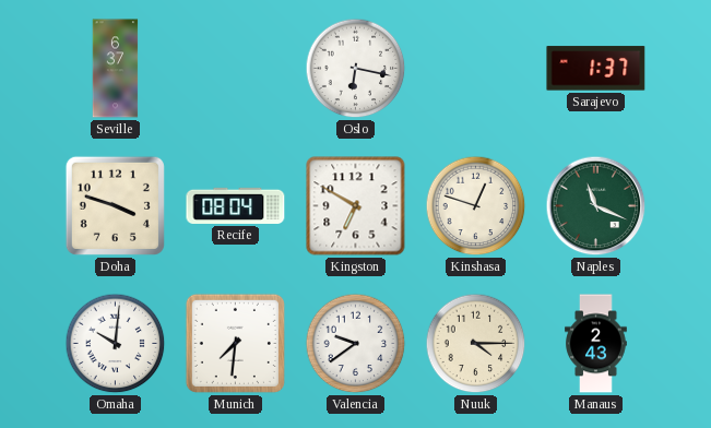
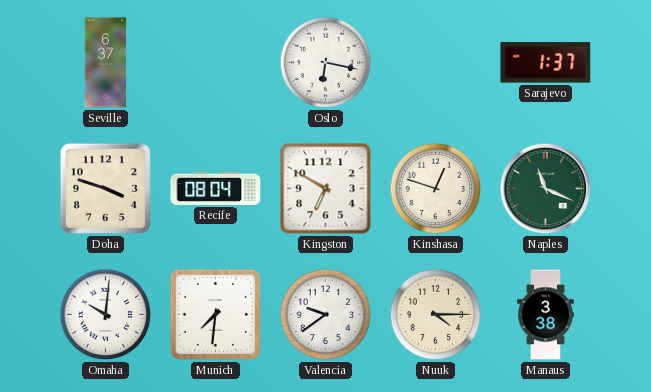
Manaus: 2:43 -> 3:38
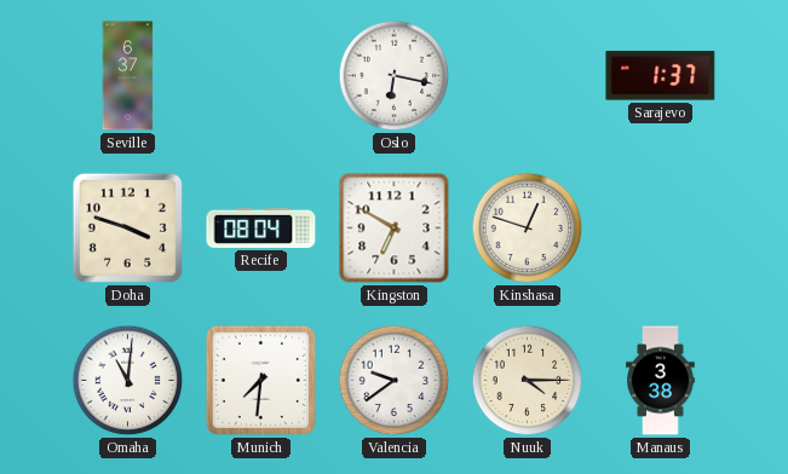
Naples: 11:19 -> none
Omaha: 10:01 -> 11:01
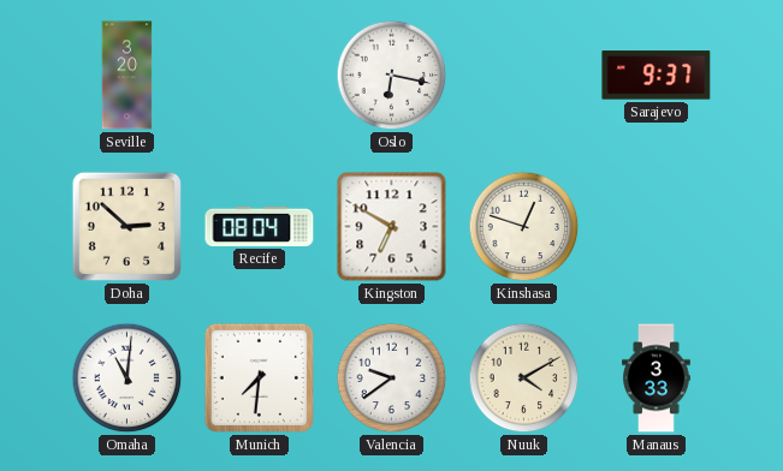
Seville: 6:37 -> 3:20
Sarajevo: 1:37 -> 9:37
Doha: 3:48 -> 2:52
Nuuk: 4:15 -> 4:10
Manaus: 3:38 -> 3:33
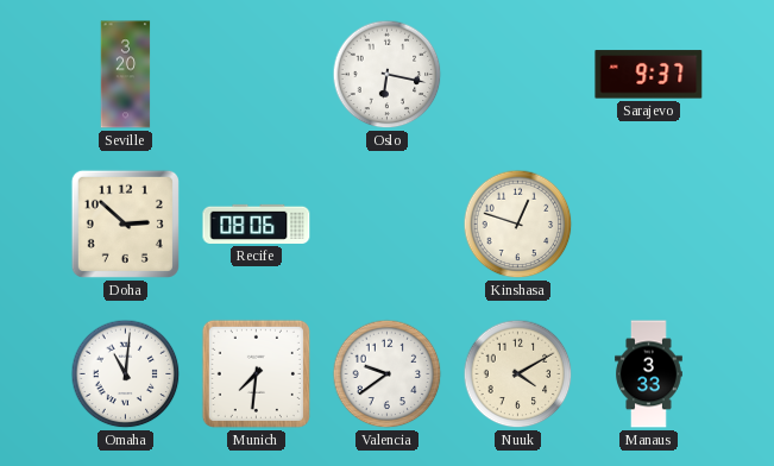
Recife: 08:04 -> 08:06
Kingston: 6:50 -> none
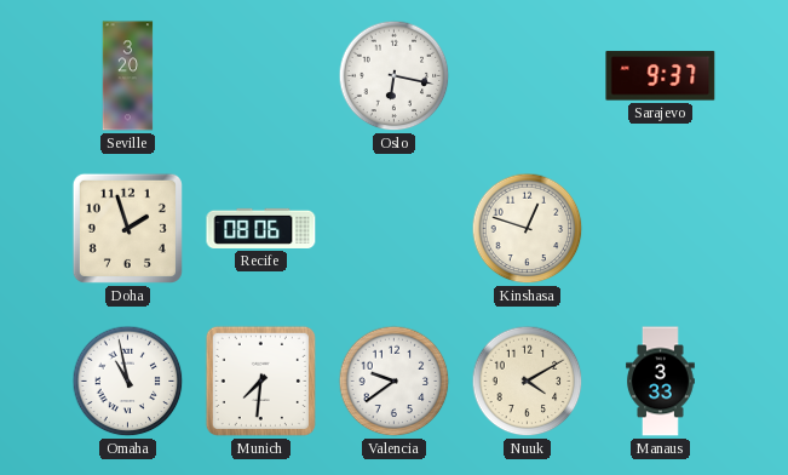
Doha: 2:52 -> 1:57
Omaha: 11:01 -> 10:58
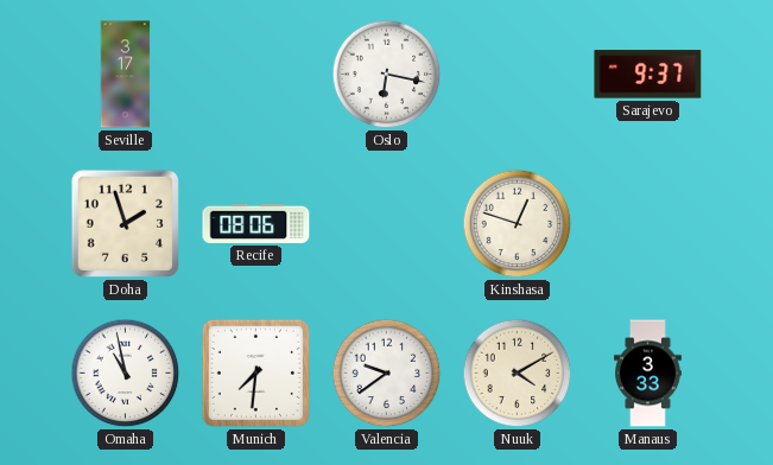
Seville: 3:20 -> 3:17
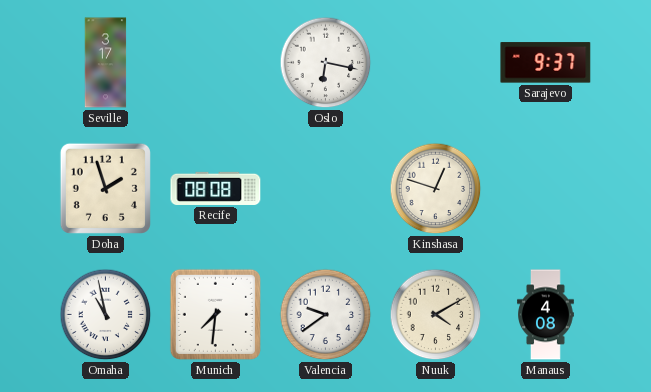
Recife: 08:06 -> 08:08
Manaus: 3:33 -> 4:08
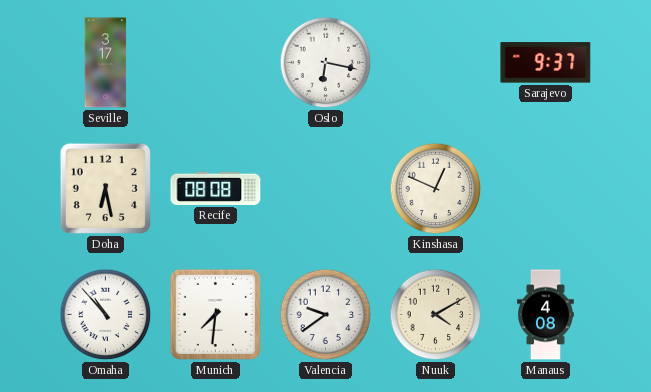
Doha: 1:57 -> 6:28
Kinshasa: 12:48 -> 12:49
Omaha: 10:58 -> 10:53
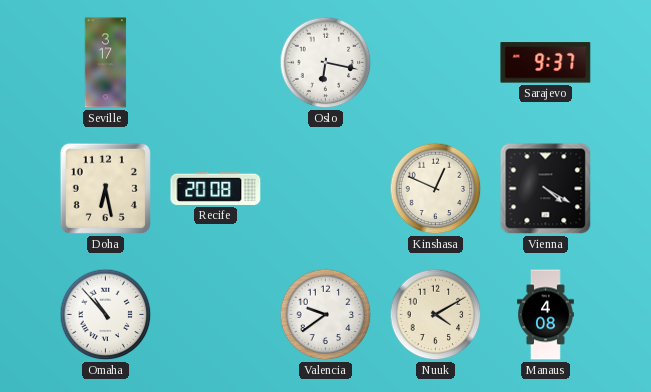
Recife: 08:08 -> 20:08
Vienna: none -> 4:20
Munich: 7:31 -> none
